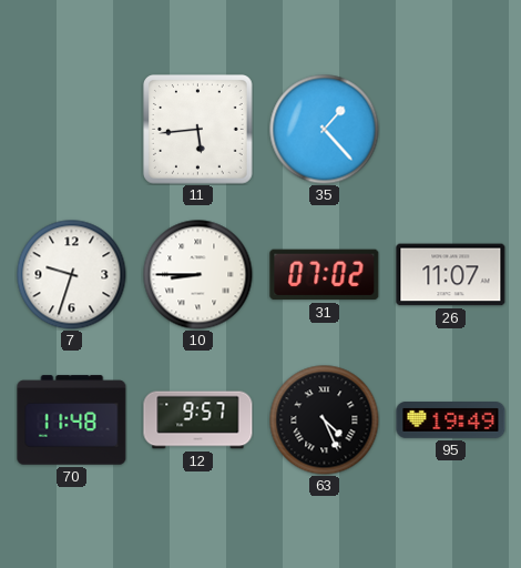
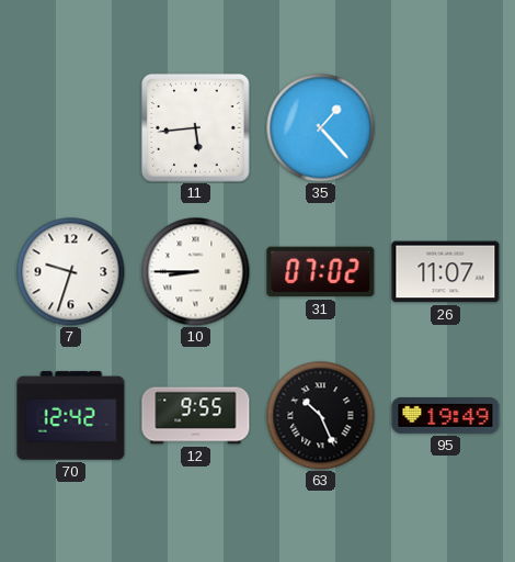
70: 11:48 -> 12:42
12: 9:57 -> 9:55
63: 4:26 -> 10:26
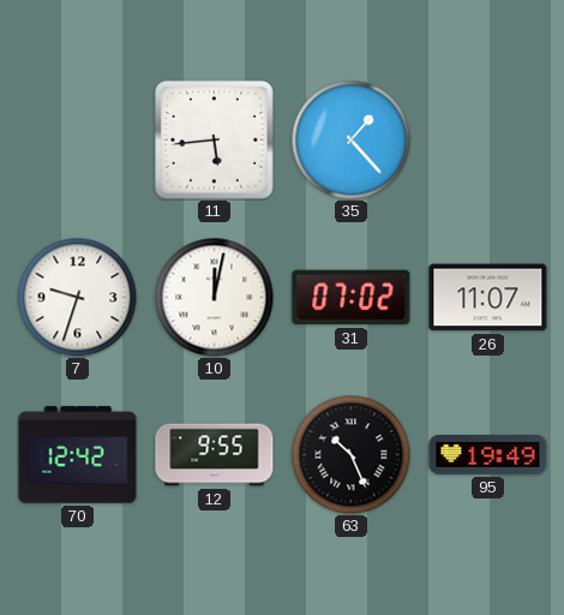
10: 8:45 -> 12:02
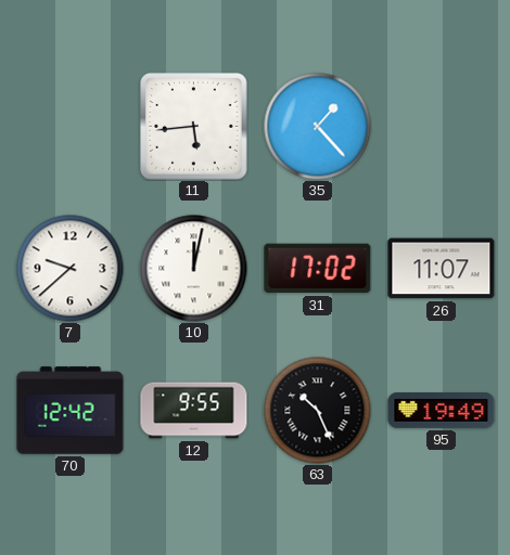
7: 9:33 -> 9:38
31: 07:02 -> 17:02
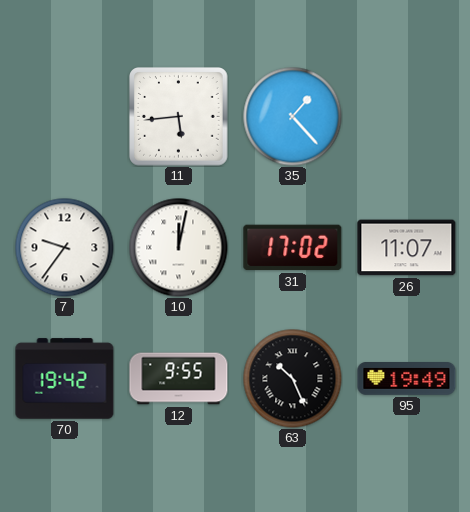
7: 9:38 -> 9:36
70: 12:42 -> 19:42
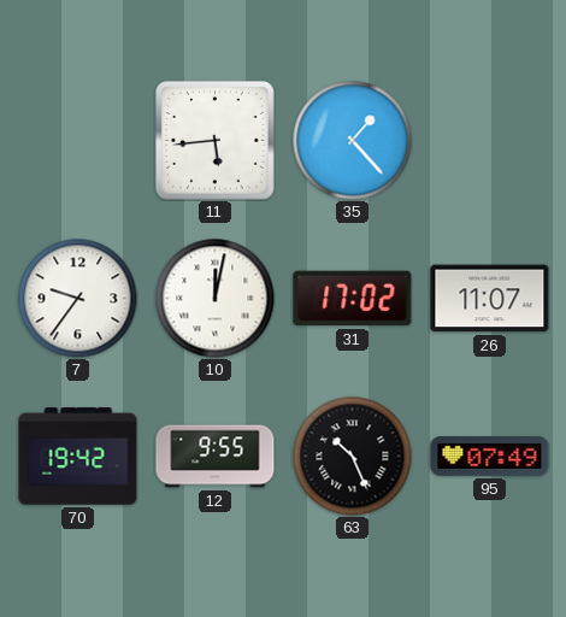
95: 19:49 -> 07:49
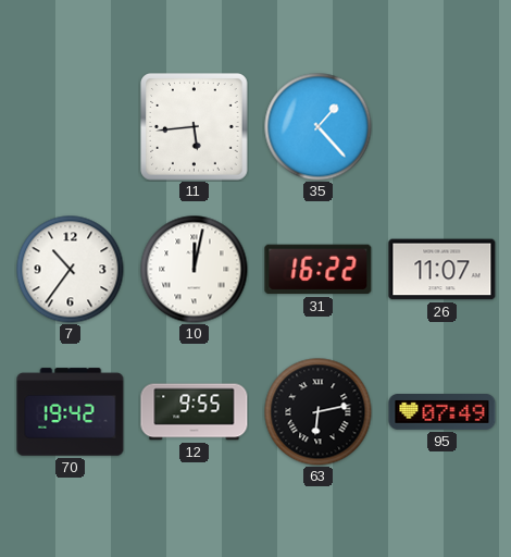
7: 9:36 -> 10:36
31: 17:02 -> 16:22
63: 10:26 -> 6:13
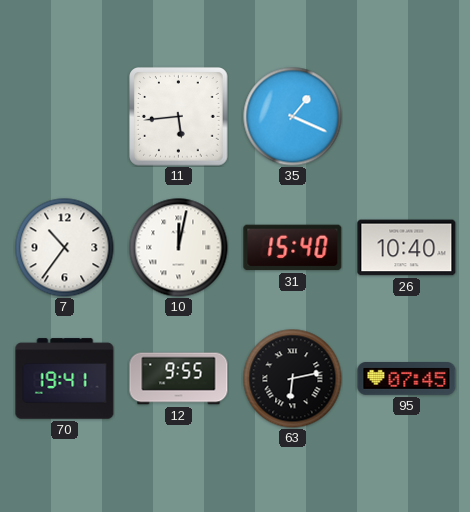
35: 1:23 -> 1:19
31: 16:22 -> 15:40
26: 11:07 -> 10:40
70: 19:42 -> 19:41
95: 07:49 -> 07:45
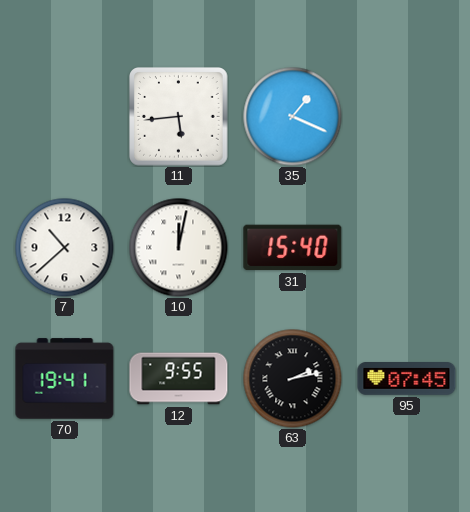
7: 10:36 -> 10:38
26: 10:40 -> none
63: 6:13 -> 2:13
